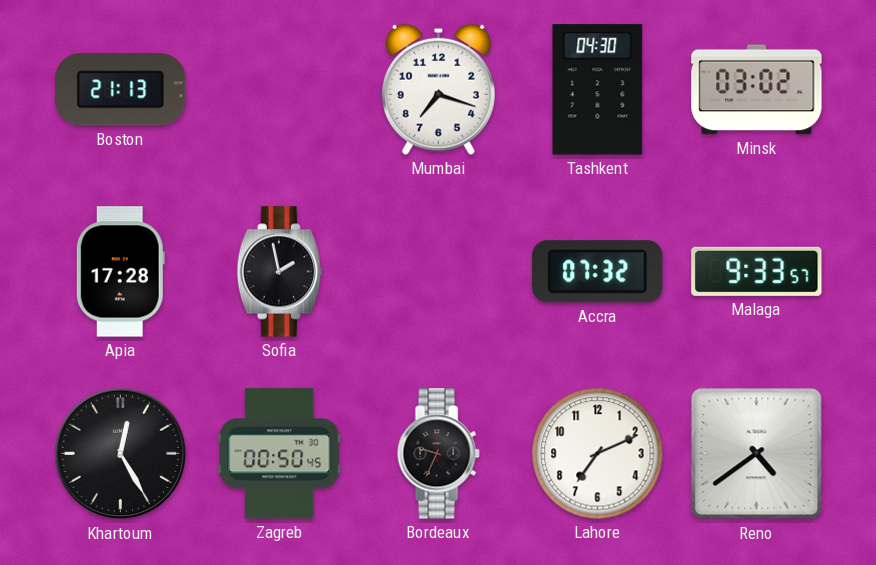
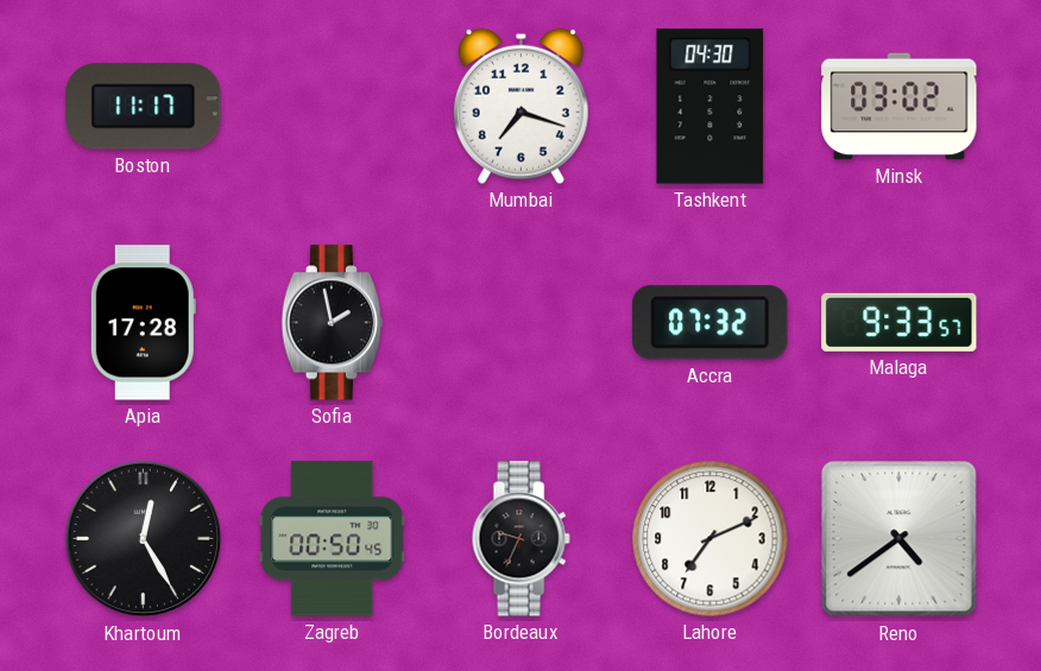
Boston: 21:13 -> 11:17
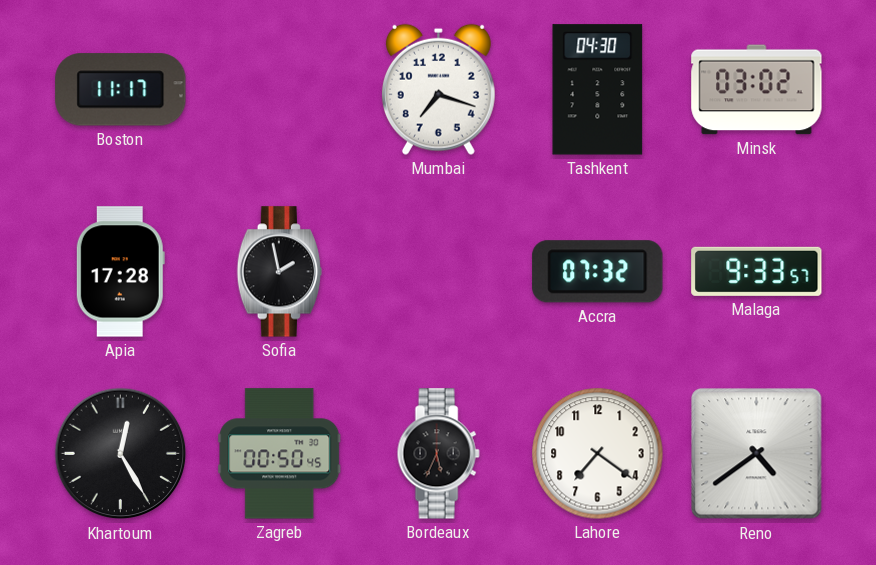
Bordeaux: 9:34 -> 5:34
Lahore: 7:11 -> 7:21
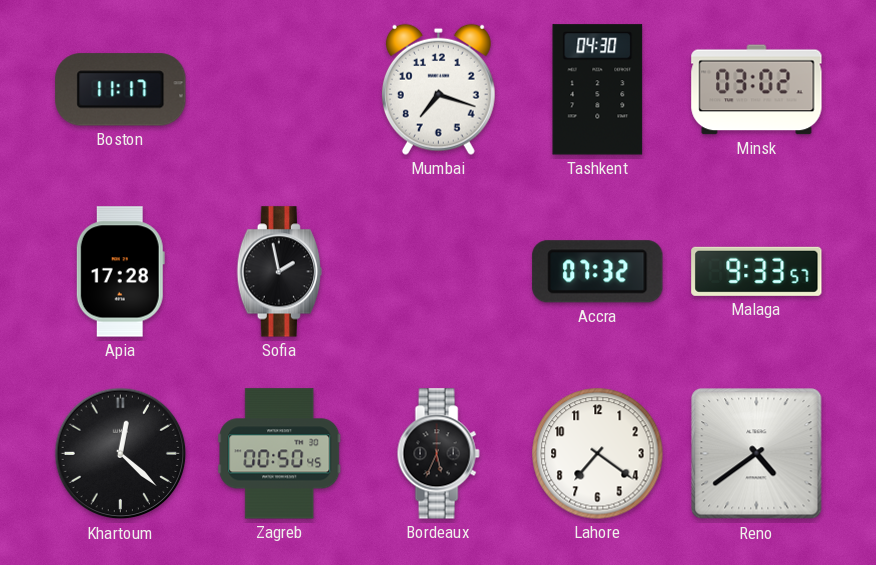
Khartoum: 12:25 -> 12:22
